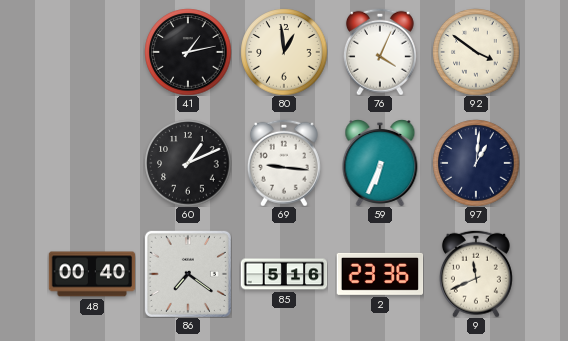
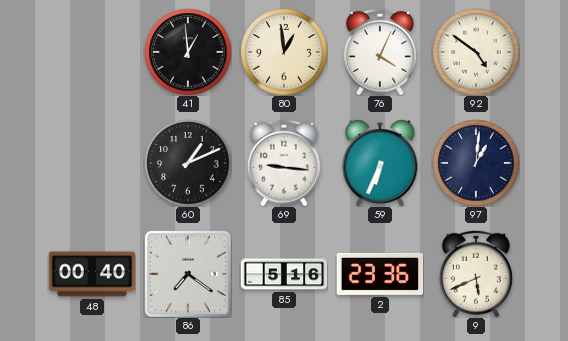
41: 1:13 -> 12:59
92: 3:51 -> 4:51
9: 11:41 -> 5:41
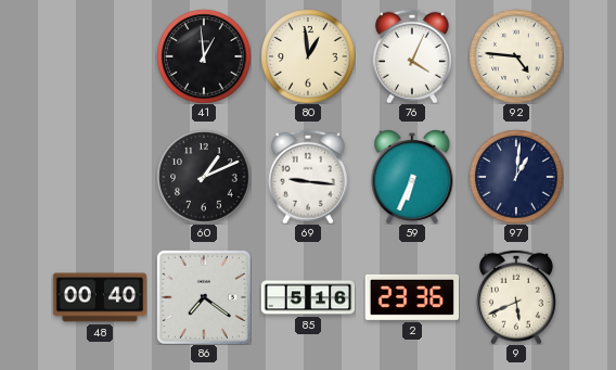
92: 4:51 -> 4:46
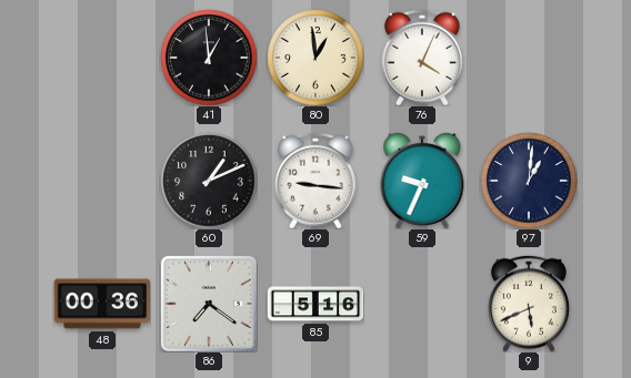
92: 4:46 -> none
59: 6:34 -> 9:34
48: 00:40 -> 00:36
2: 23:36 -> none
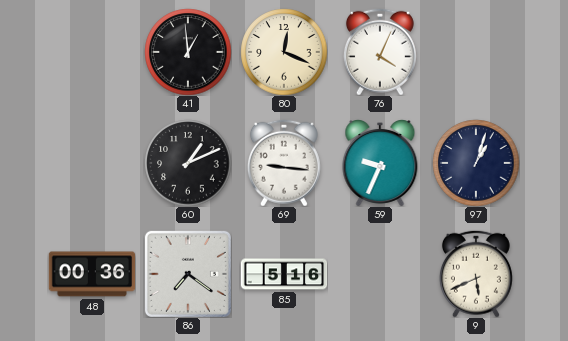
80: 12:59 -> 12:19
97: 1:01 -> 1:03
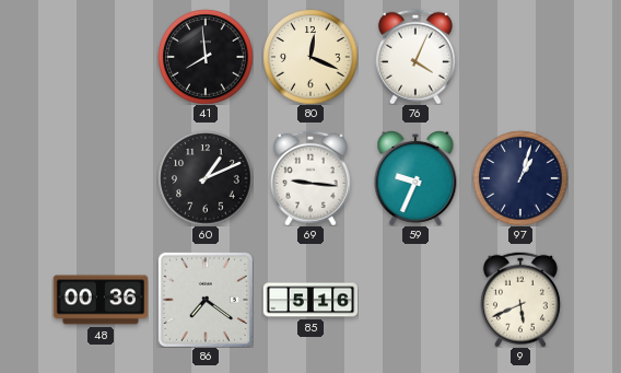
41: 12:59 -> 7:59
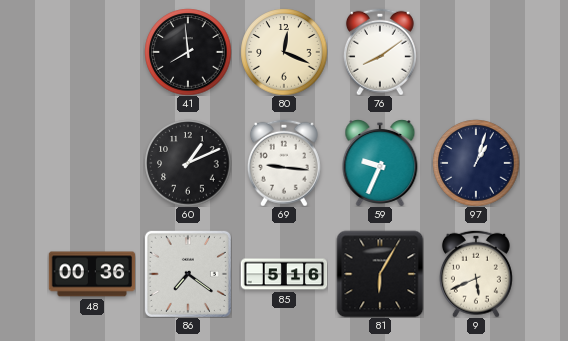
76: 4:04 -> 8:09
81: none -> 6:05
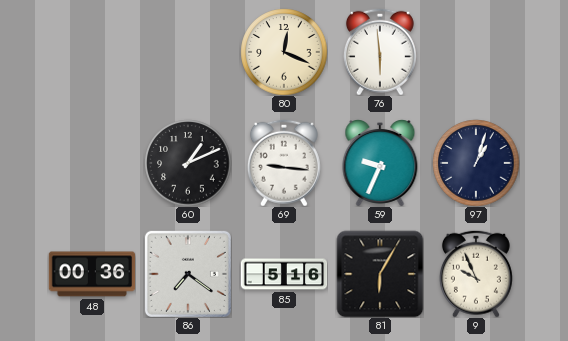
41: 7:59 -> none
76: 8:09 -> 5:59
9: 5:41 -> 9:56
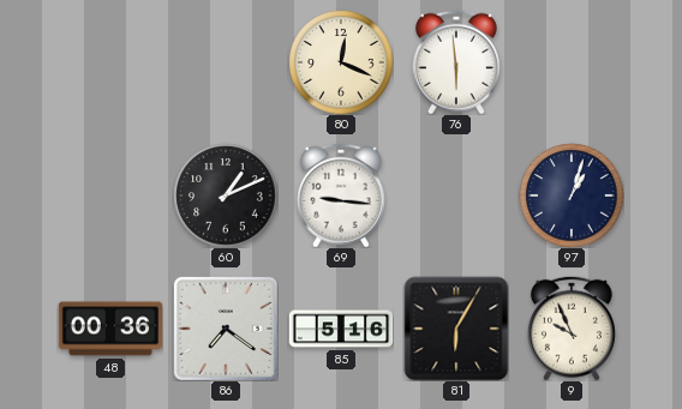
59: 9:34 -> none
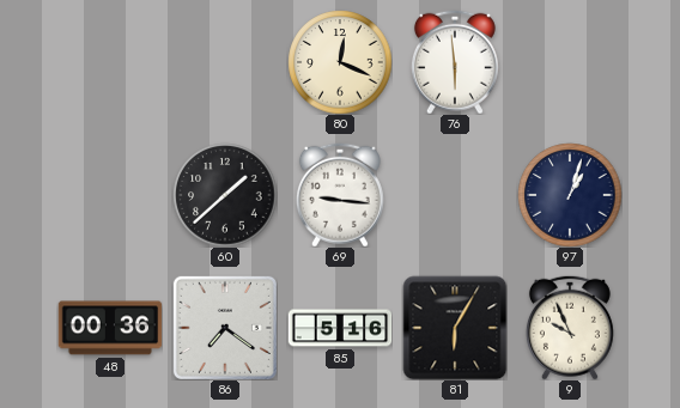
60: 1:11 -> 1:38
